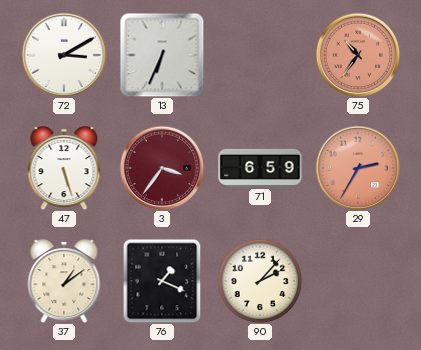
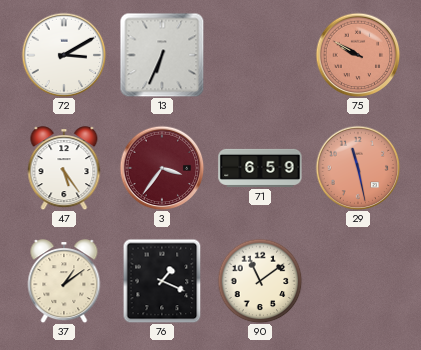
75: 10:36 -> 9:50
47: 5:27 -> 5:24
29: 2:35 -> 11:28
90: 2:07 -> 11:09
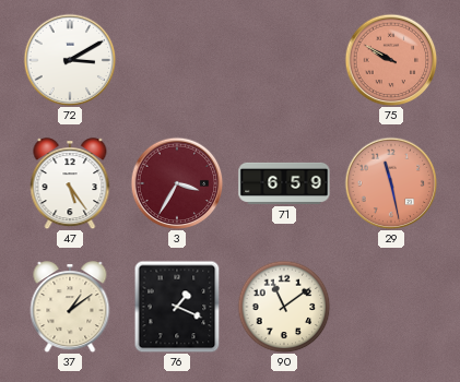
13: 6:34 -> none
3: 3:36 -> 3:35
